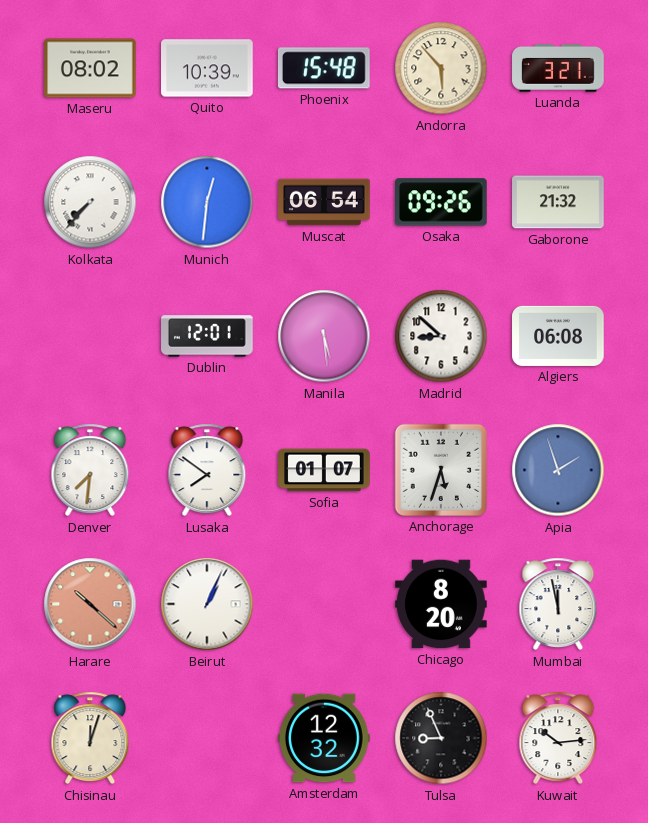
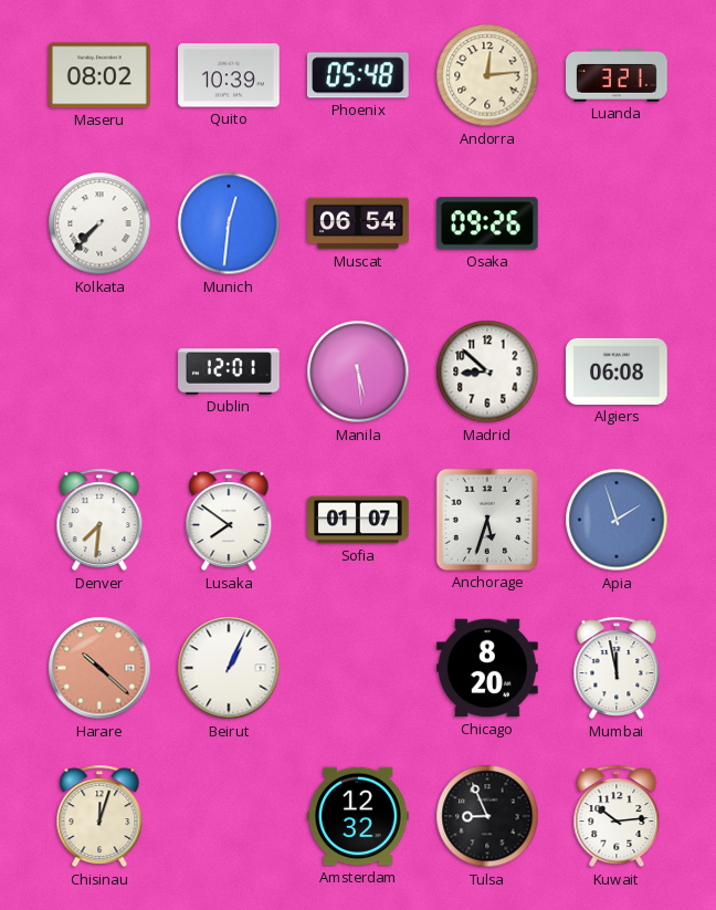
Phoenix: 15:48 -> 05:48
Andorra: 5:53 -> 12:14
Gaborone: 21:32 -> none
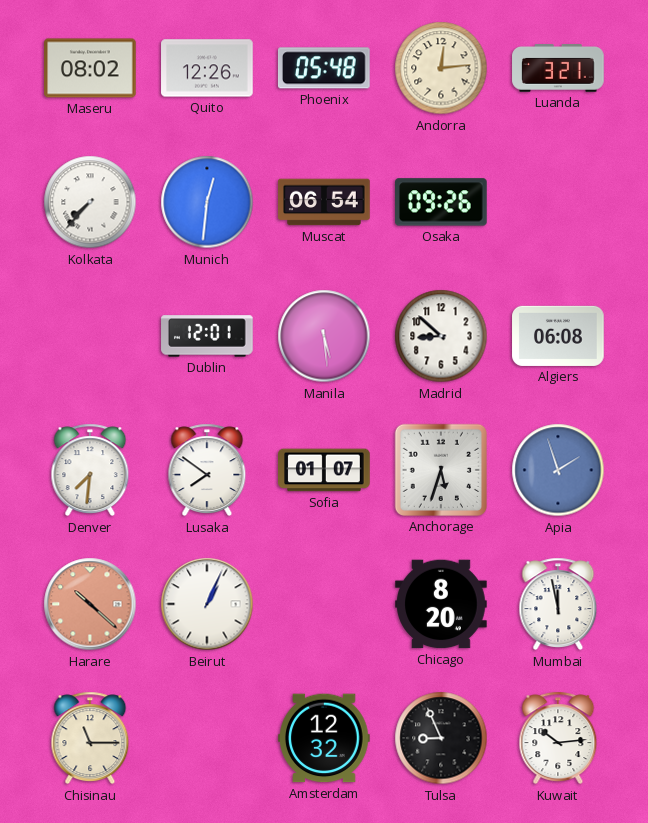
Quito: 10:39 -> 12:26
Chisinau: 12:03 -> 11:15
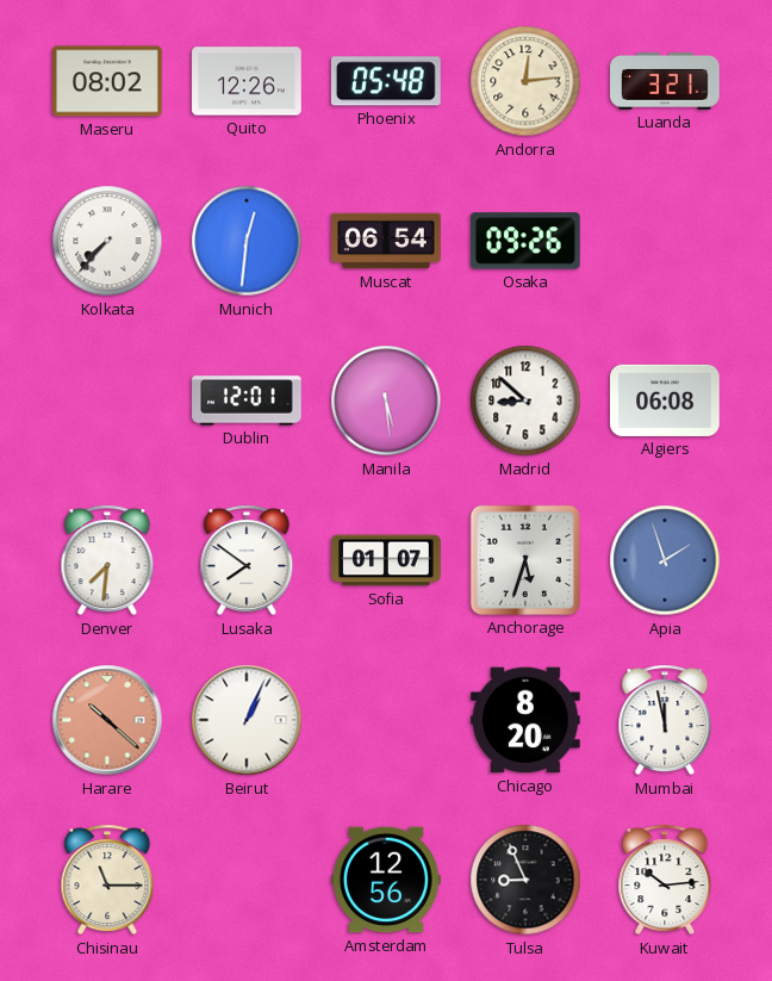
Amsterdam: 12:32 -> 12:56
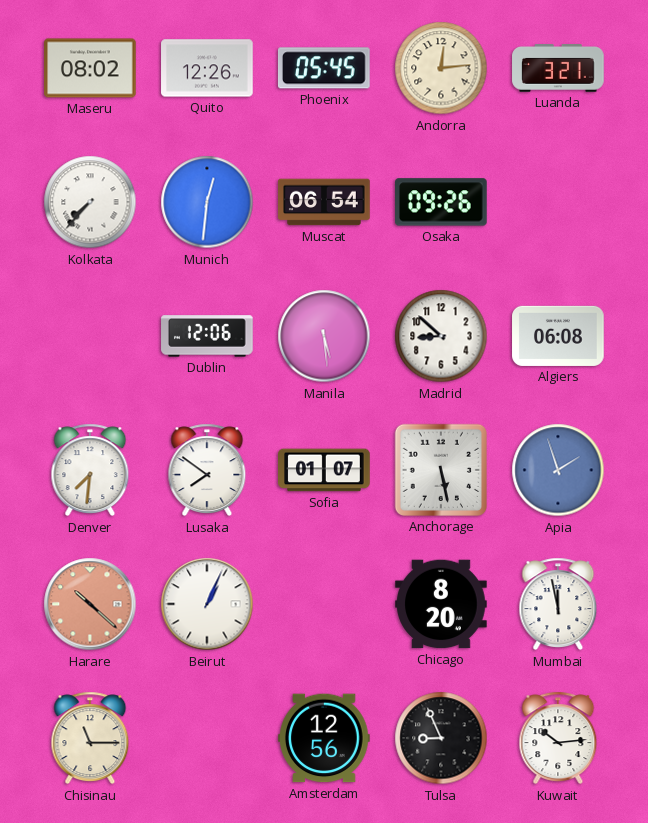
Phoenix: 05:48 -> 05:45
Dublin: 12:01 -> 12:06
Anchorage: 5:33 -> 5:28
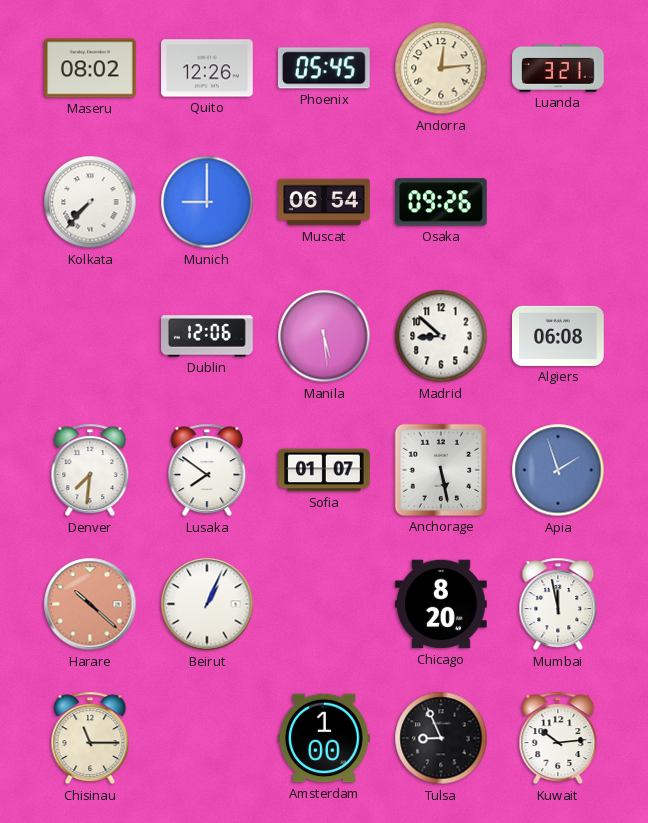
Munich: 12:31 -> 9:00
Amsterdam: 12:56 -> 1:00
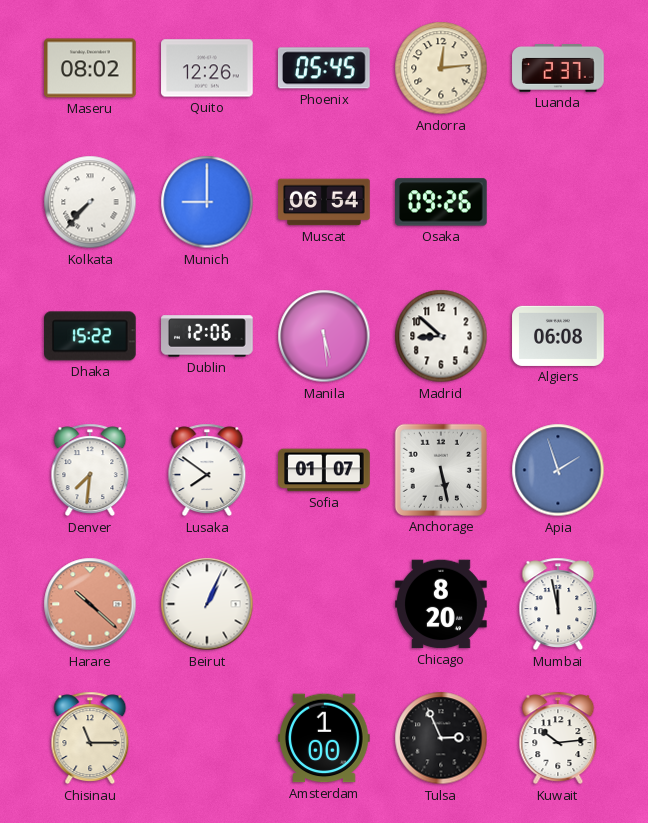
Luanda: 3:21 -> 2:37
Dhaka: none -> 15:22
Tulsa: 8:56 -> 2:56
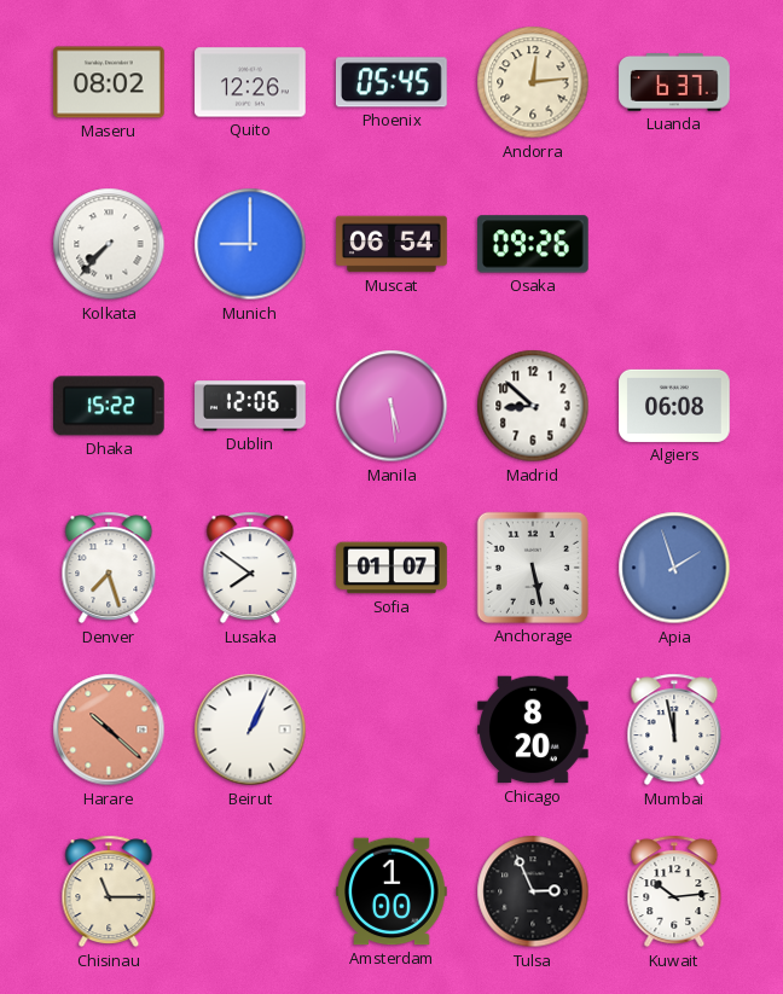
Luanda: 2:37 -> 6:37
Denver: 7:31 -> 7:27
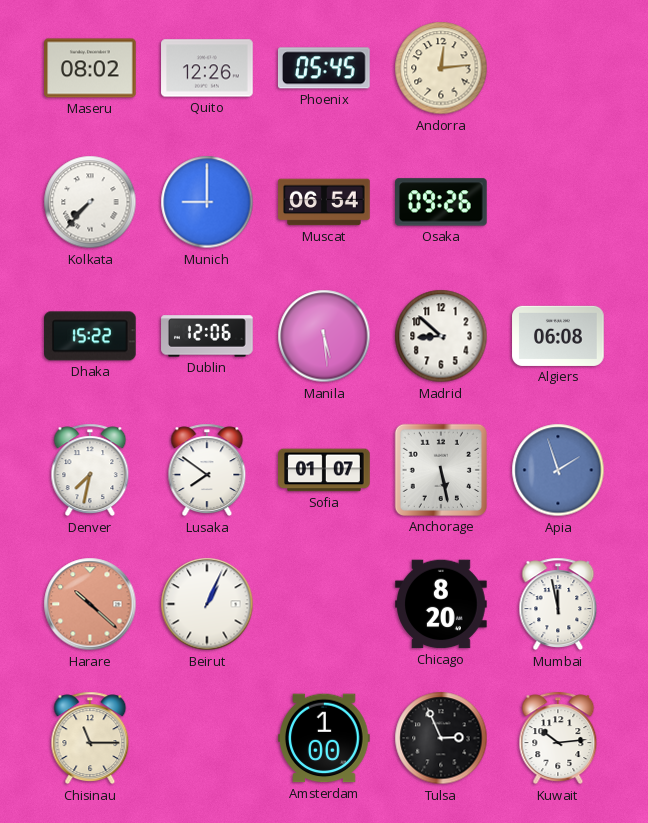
Luanda: 6:37 -> none
Denver: 7:27 -> 7:32
